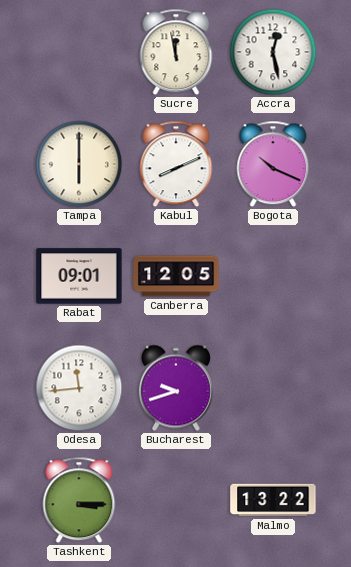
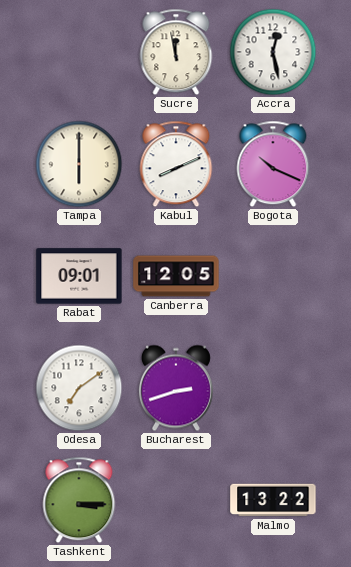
Odesa: 11:44 -> 7:09
Bucharest: 9:42 -> 2:42
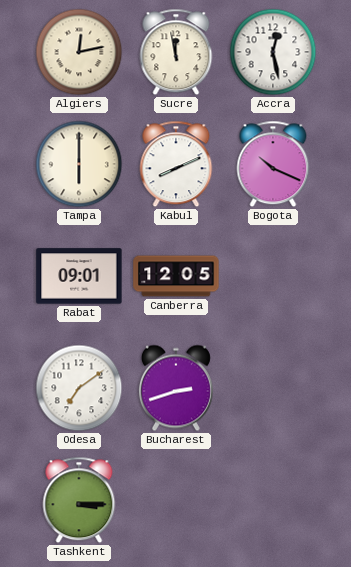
Algiers: none -> 12:13
Malmo: 13:22 -> none
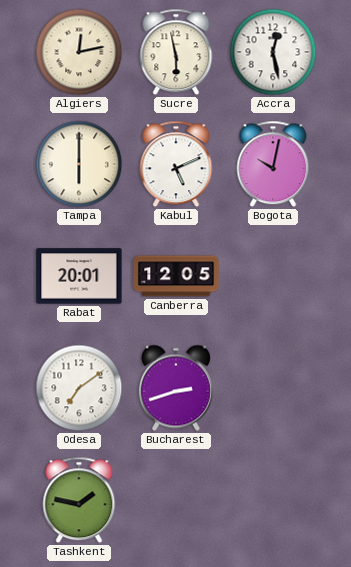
Sucre: 11:58 -> 5:58
Kabul: 8:11 -> 5:11
Bogota: 10:19 -> 10:02
Rabat: 09:01 -> 20:01
Tashkent: 3:15 -> 1:47
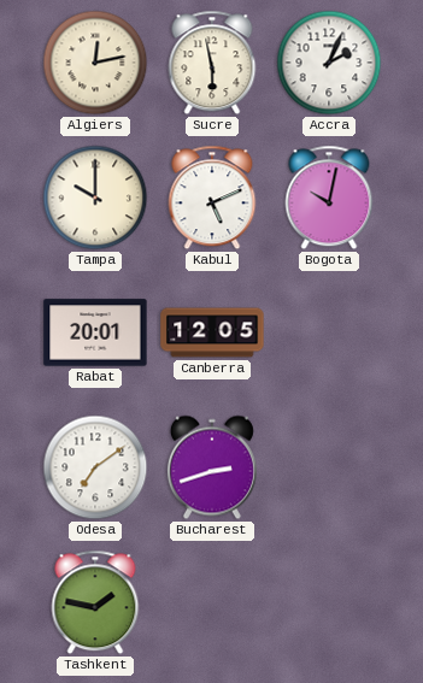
Accra: 12:28 -> 2:04
Tampa: 6:00 -> 10:00
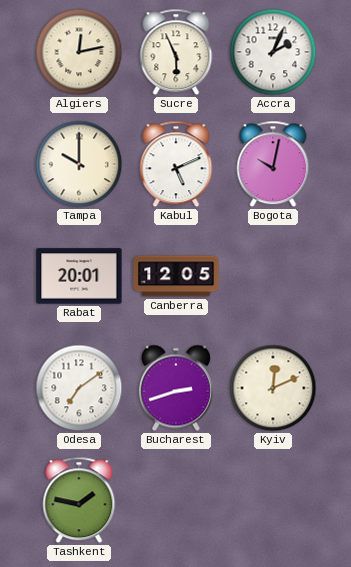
Sucre: 5:58 -> 5:56
Kyiv: none -> 12:11
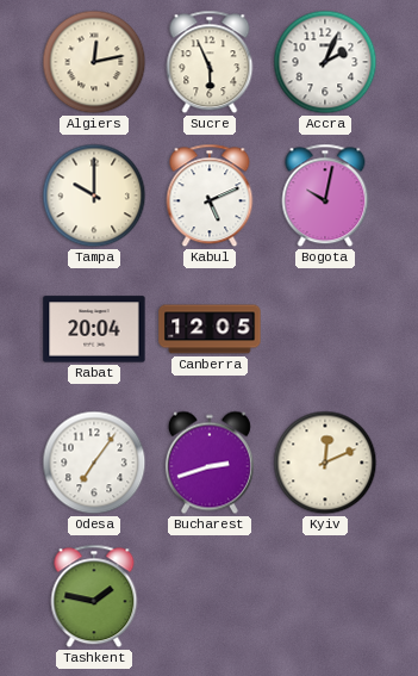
Rabat: 20:01 -> 20:04
Odesa: 7:09 -> 7:06
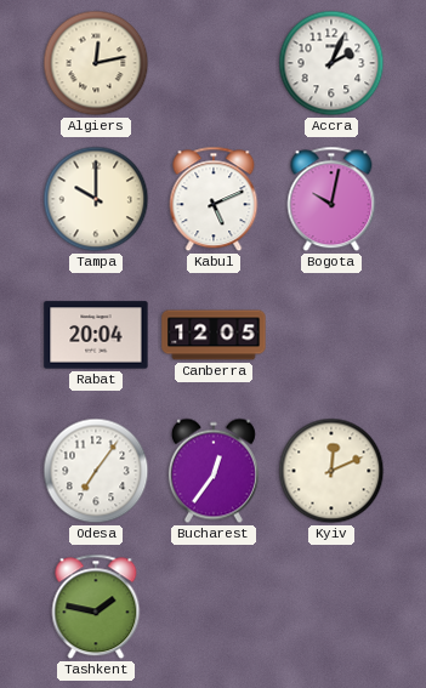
Sucre: 5:56 -> none
Bucharest: 2:42 -> 12:36
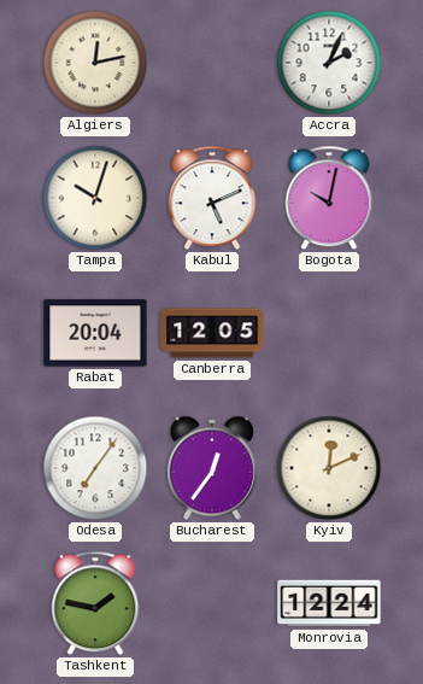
Tampa: 10:00 -> 10:03
Monrovia: none -> 12:24
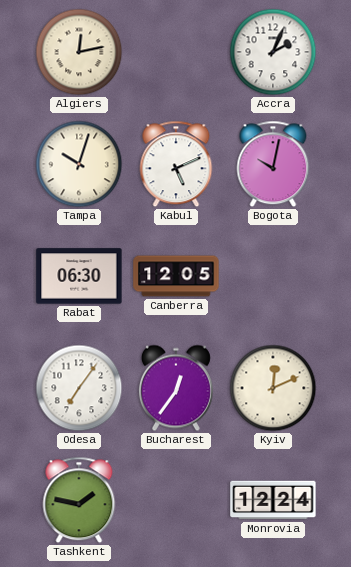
Rabat: 20:04 -> 06:30
